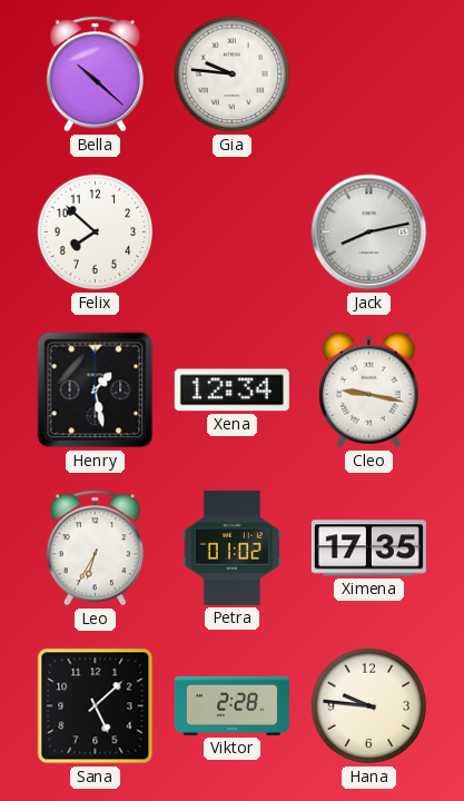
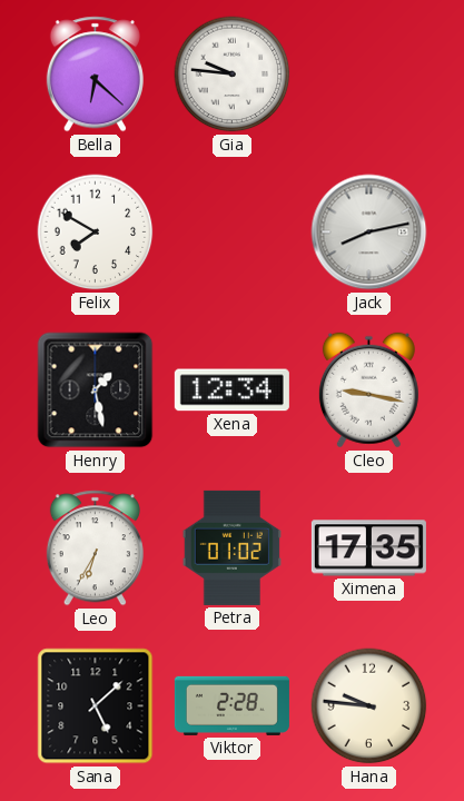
Bella: 10:22 -> 6:22
Felix: 7:52 -> 7:50
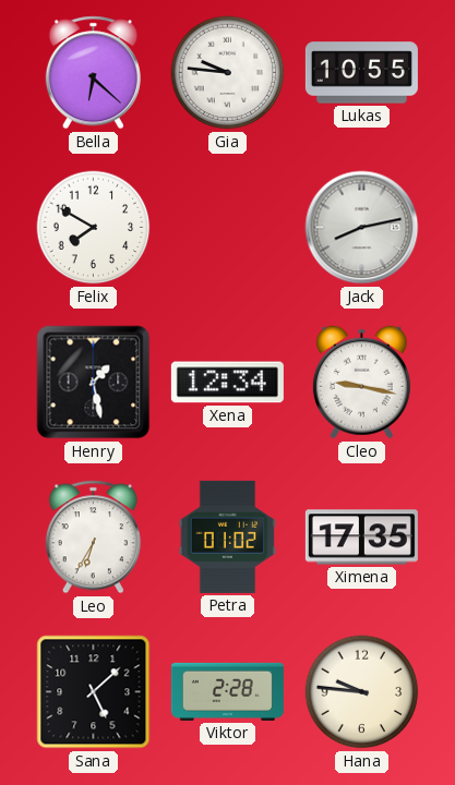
Lukas: none -> 10:55
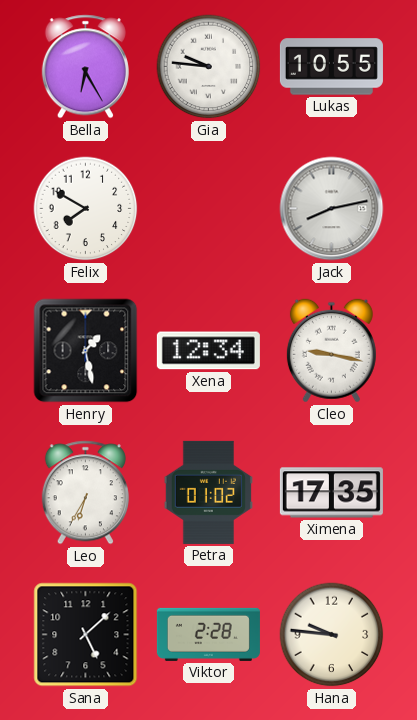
Bella: 6:22 -> 6:25
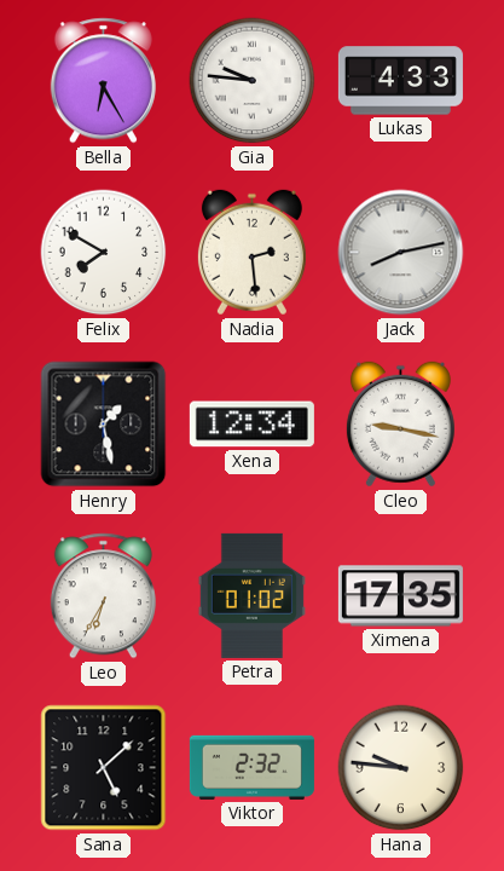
Lukas: 10:55 -> 4:33
Nadia: none -> 2:29
Viktor: 2:28 -> 2:32
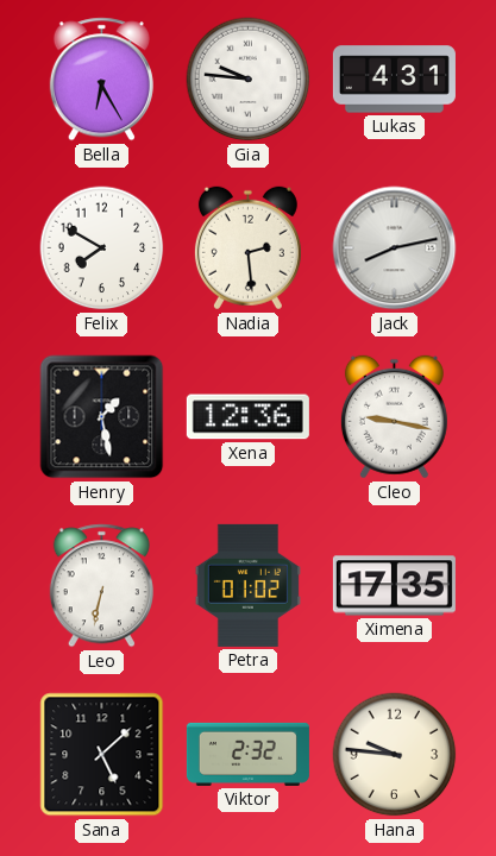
Lukas: 4:33 -> 4:31
Xena: 12:34 -> 12:36
Leo: 6:35 -> 6:32
